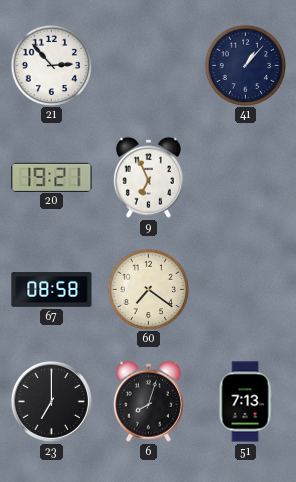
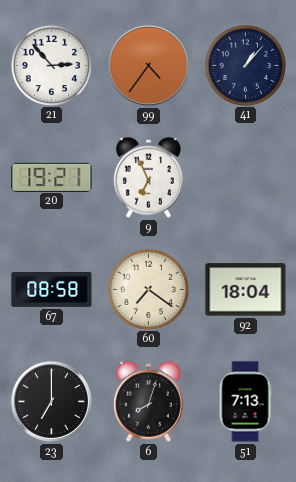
99: none -> 4:36
92: none -> 18:04
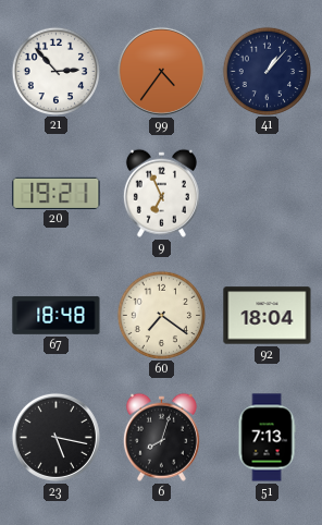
67: 08:58 -> 18:48
23: 7:00 -> 5:17
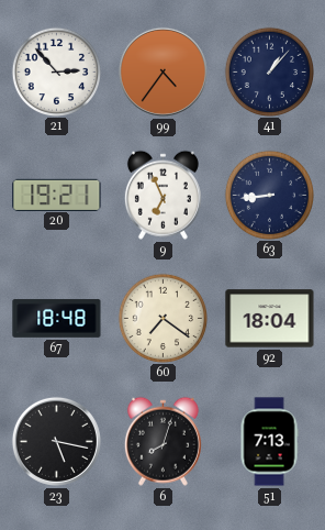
63: none -> 8:44
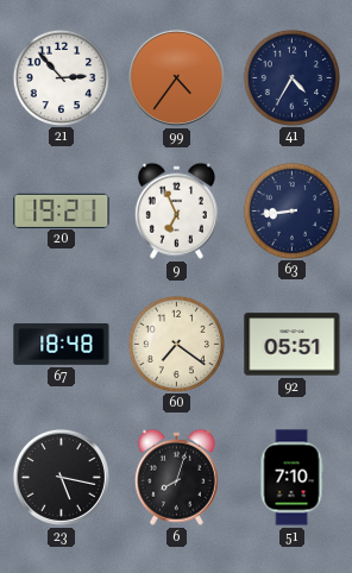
41: 1:07 -> 4:35
92: 18:04 -> 05:51
51: 7:13 -> 7:10
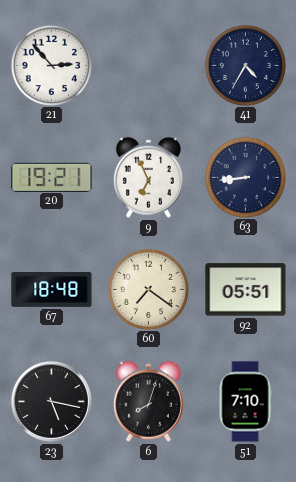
99: 4:36 -> none
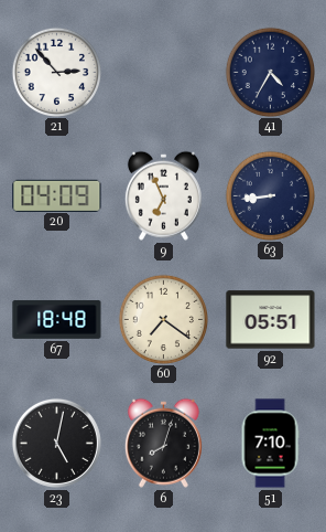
20: 19:21 -> 04:09
23: 5:17 -> 5:02
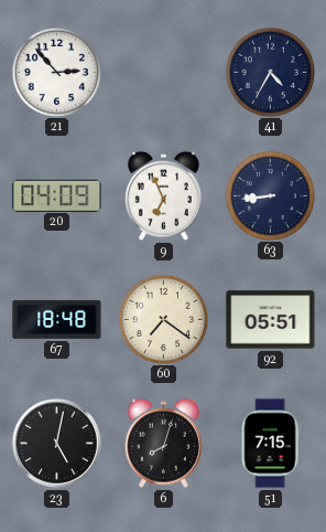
51: 7:10 -> 7:15
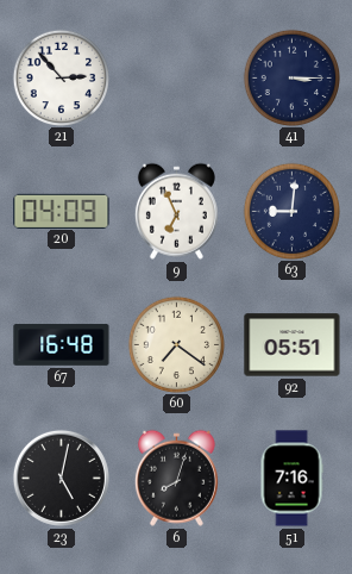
41: 4:35 -> 3:15
63: 8:44 -> 9:01
67: 18:48 -> 16:48
51: 7:15 -> 7:16
